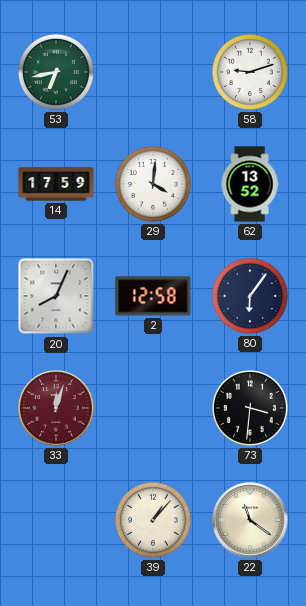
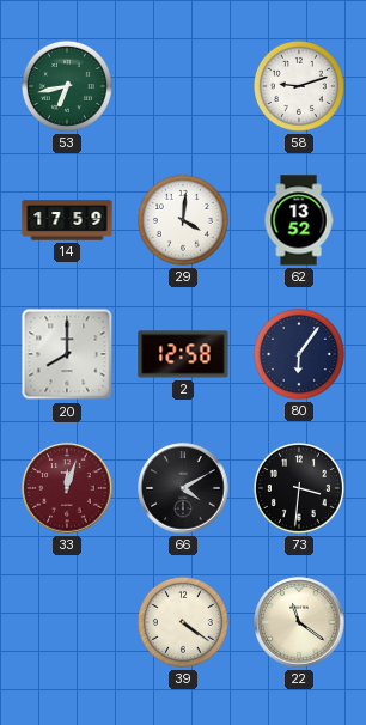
20: 8:04 -> 8:00
66: none -> 4:10
39: 1:07 -> 4:21
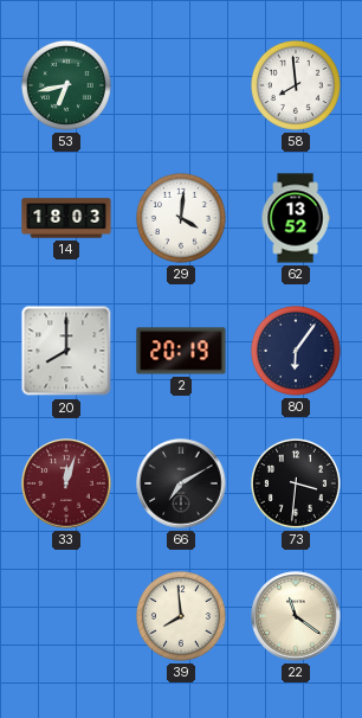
58: 9:12 -> 7:59
14: 17:59 -> 18:03
2: 12:58 -> 20:19
66: 4:10 -> 7:10
39: 4:21 -> 7:59
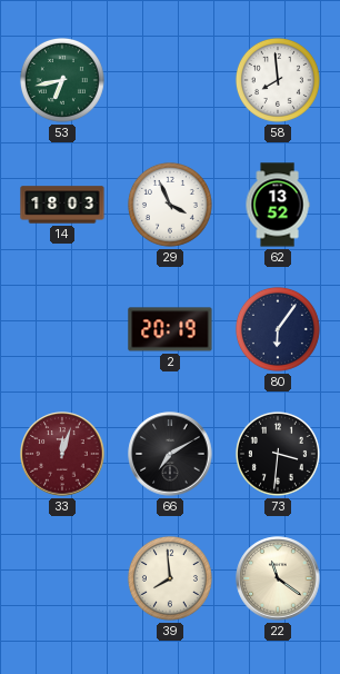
29: 4:01 -> 3:56
20: 8:00 -> none
